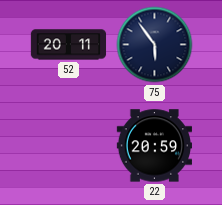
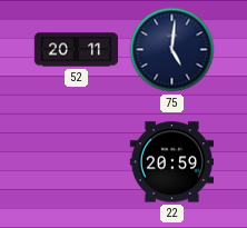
75: 5:54 -> 5:01
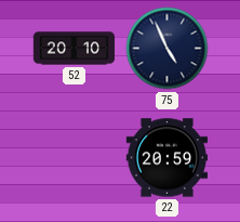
52: 20:11 -> 20:10
75: 5:01 -> 4:56
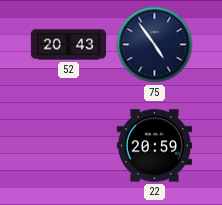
52: 20:10 -> 20:43
75: 4:56 -> 4:54
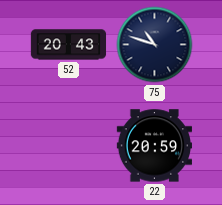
75: 4:54 -> 10:48
